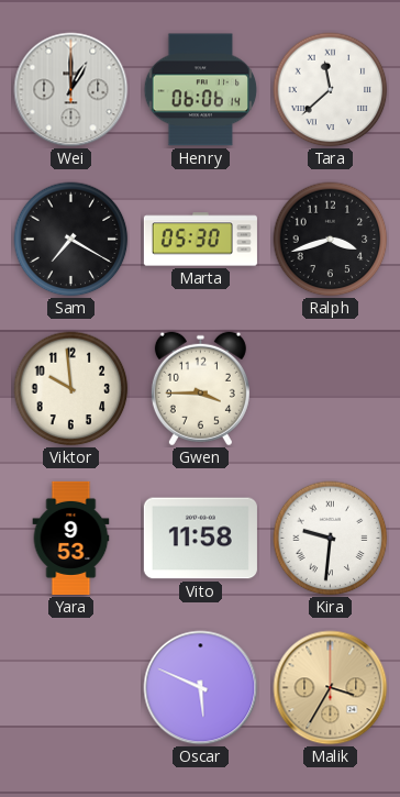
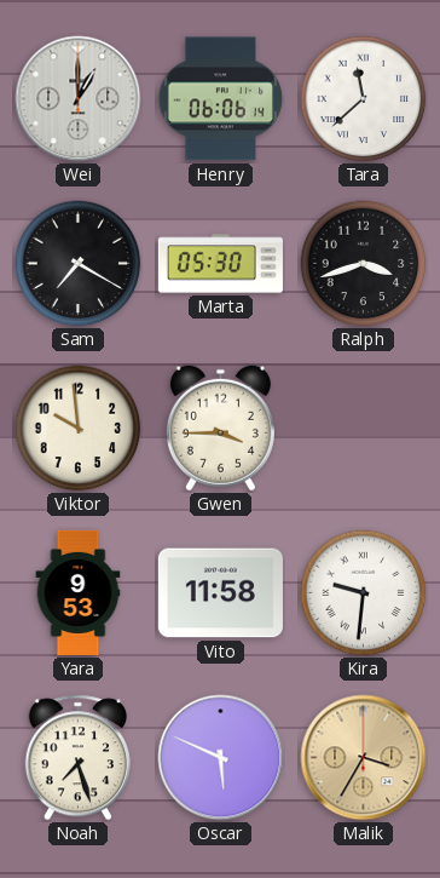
Noah: none -> 7:27
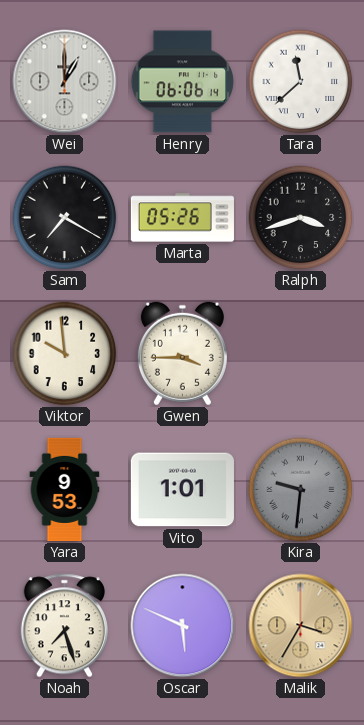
Marta: 05:30 -> 05:26
Vito: 11:58 -> 1:01
Kira dial: white -> grey
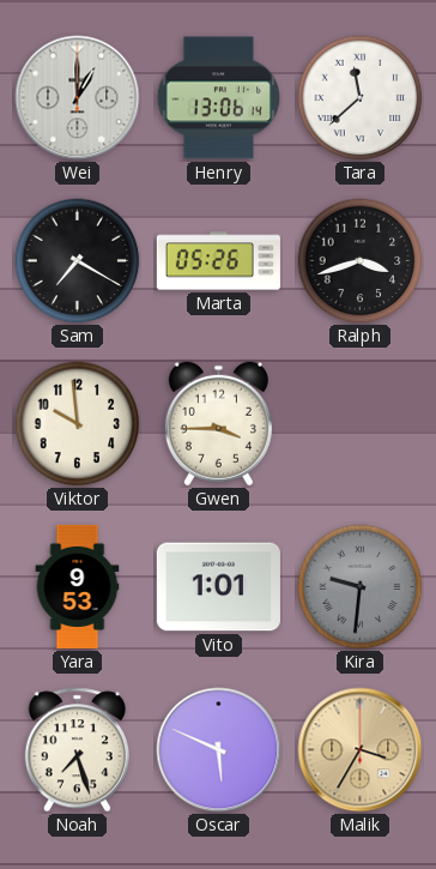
Henry: 06:06 -> 13:06
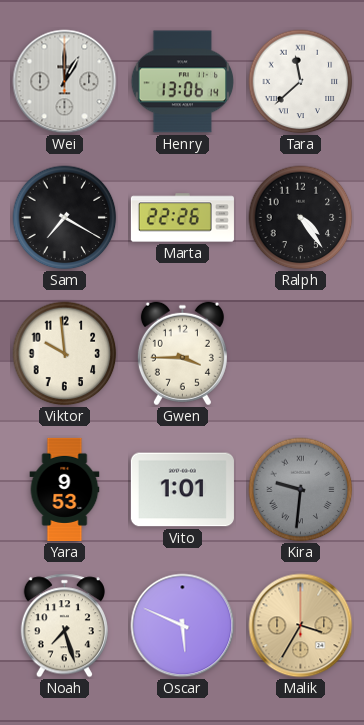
Marta: 05:26 -> 22:26
Ralph: 3:42 -> 4:24
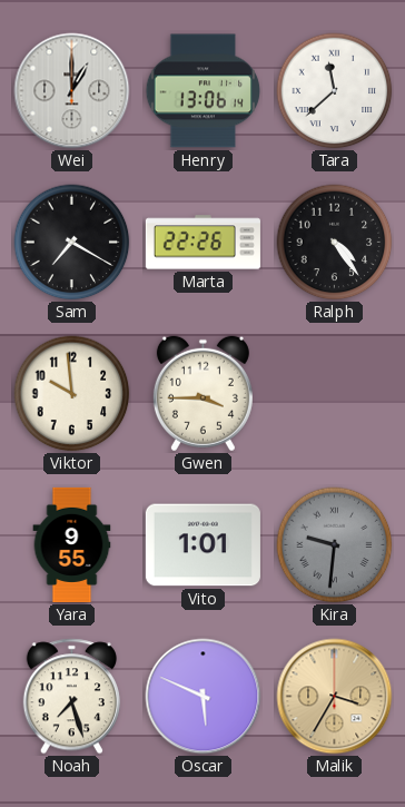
Yara: 9:53 -> 9:55
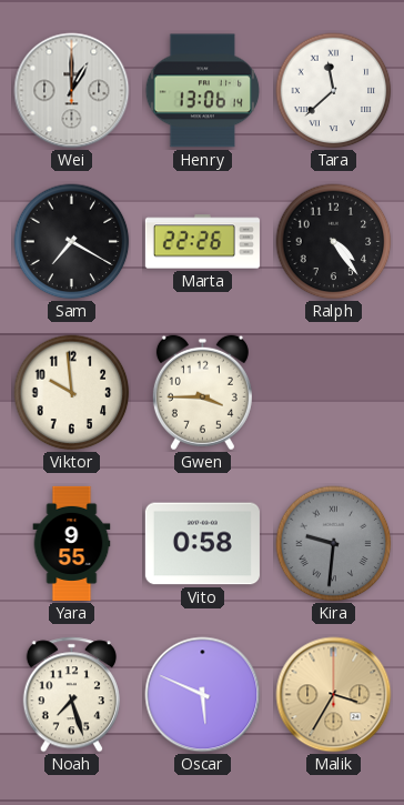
Vito: 1:01 -> 0:58
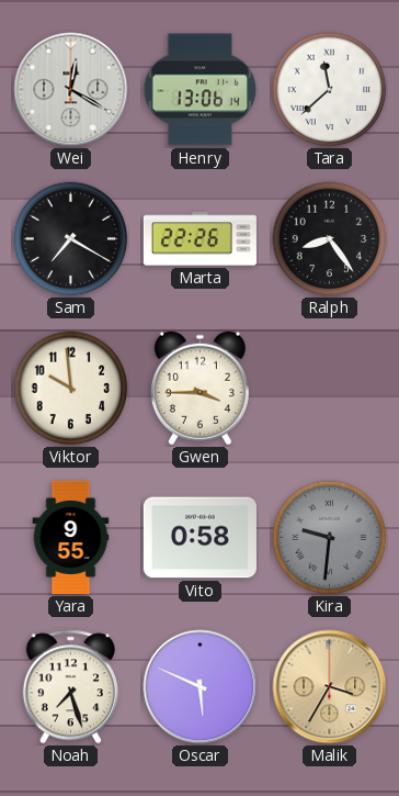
Wei: 1:00 -> 12:20
Ralph: 4:24 -> 8:24
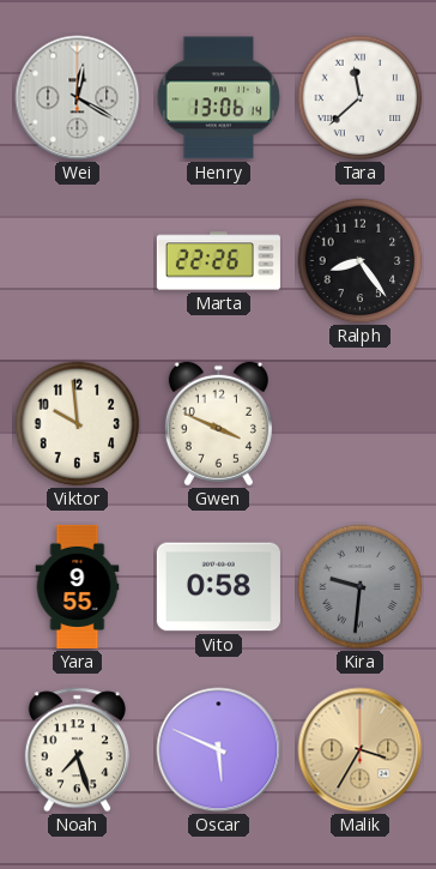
Sam: 7:20 -> none
Gwen: 3:45 -> 3:49
